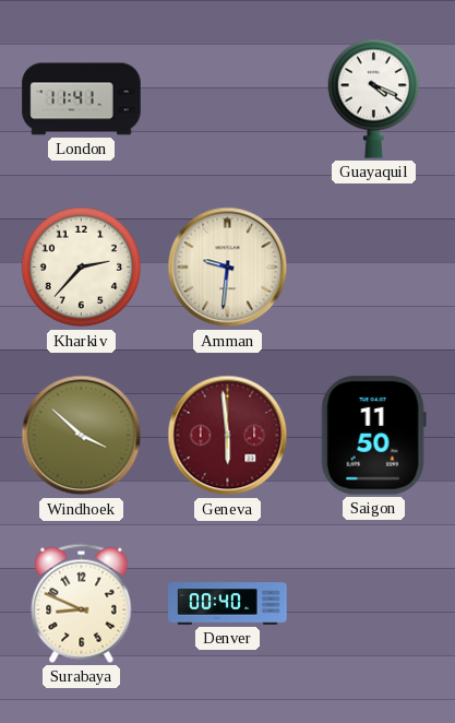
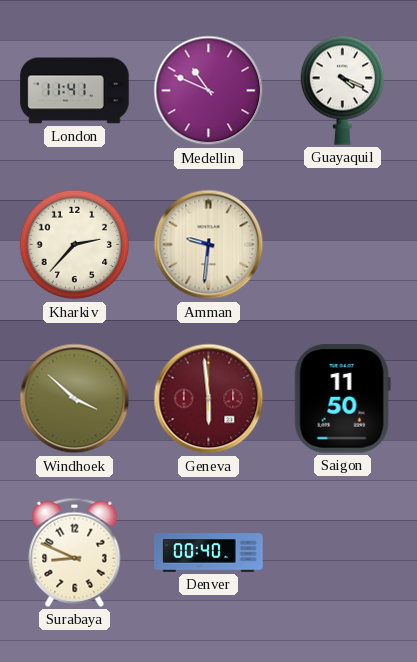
Medellin: none -> 10:49
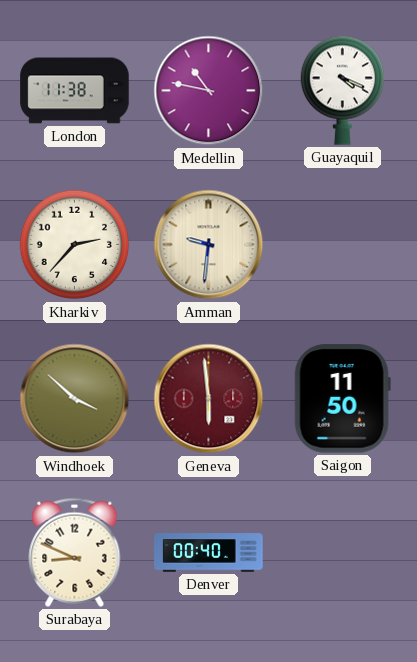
London: 11:41 -> 11:38
Medellin: 10:49 -> 10:47
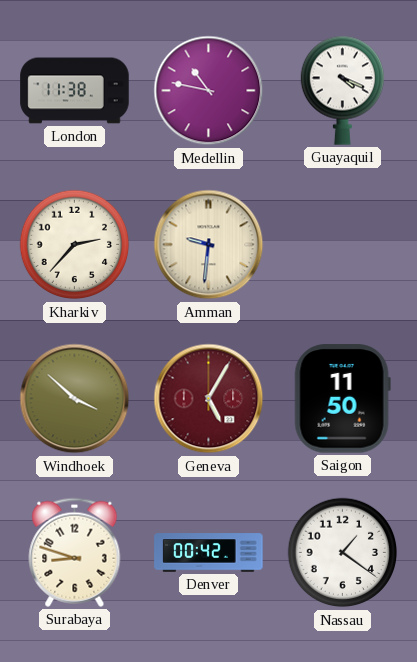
Geneva: 5:59 -> 5:05
Surabaya: 8:49 -> 8:48
Denver: 00:40 -> 00:42
Nassau: none -> 1:21
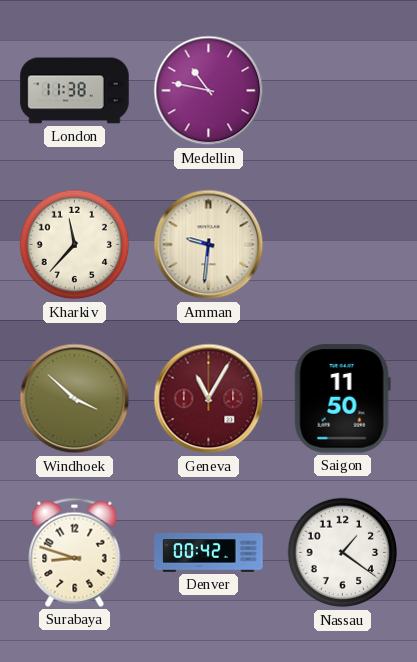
Guayaquil: 4:19 -> none
Kharkiv: 2:37 -> 11:37
Geneva: 5:05 -> 11:05
